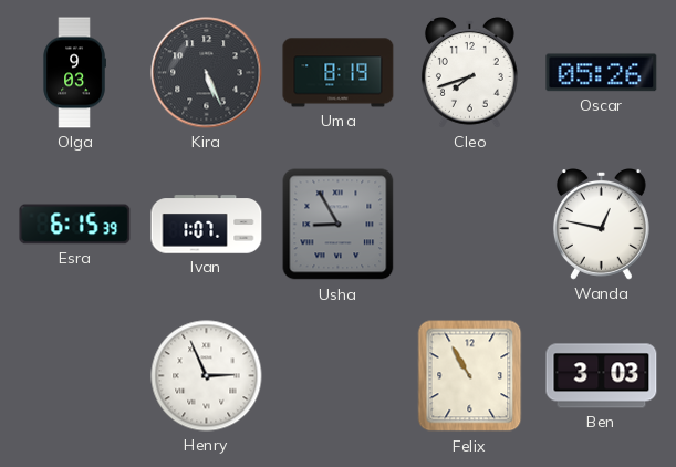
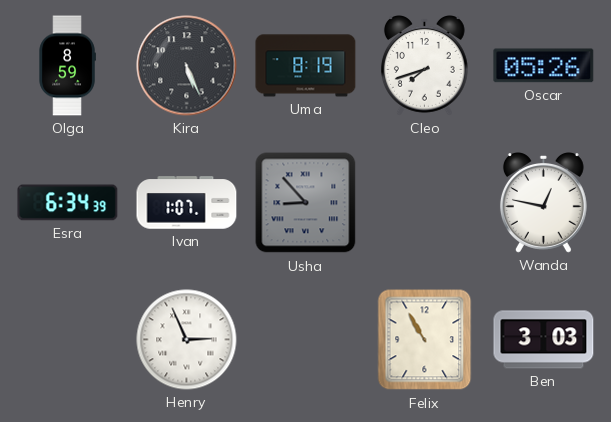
Olga: 9:03 -> 8:59
Esra: 6:15 -> 6:34
Usha: 8:55 -> 8:53
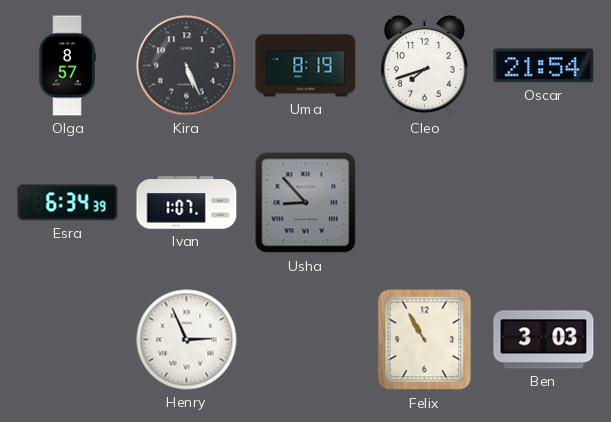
Olga: 8:59 -> 8:57
Oscar: 05:26 -> 21:54
Wanda: 12:47 -> none
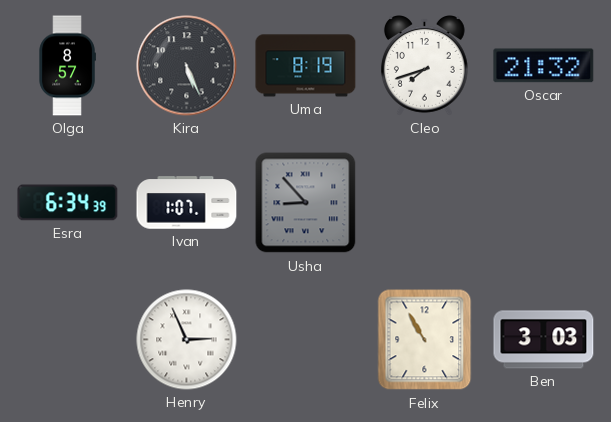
Oscar: 21:54 -> 21:32
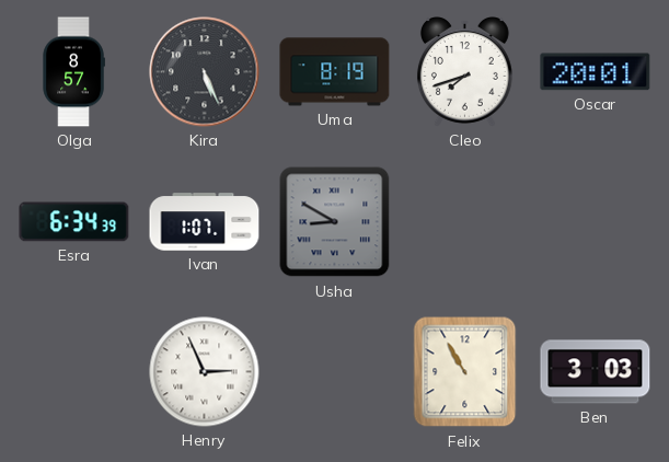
Oscar: 21:32 -> 20:01
Usha: 8:53 -> 8:50
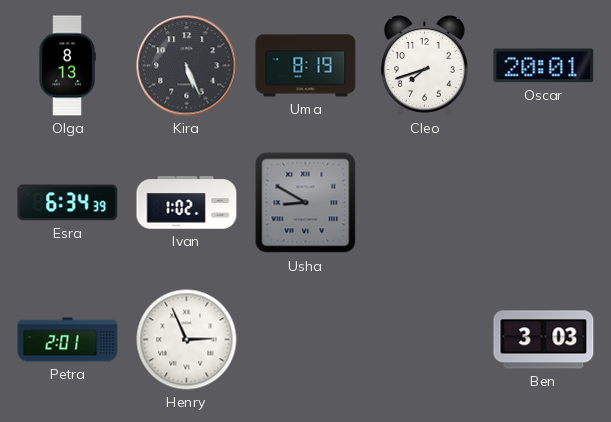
Olga: 8:57 -> 8:13
Ivan: 1:07 -> 1:02
Petra: none -> 2:01
Felix: 10:55 -> none
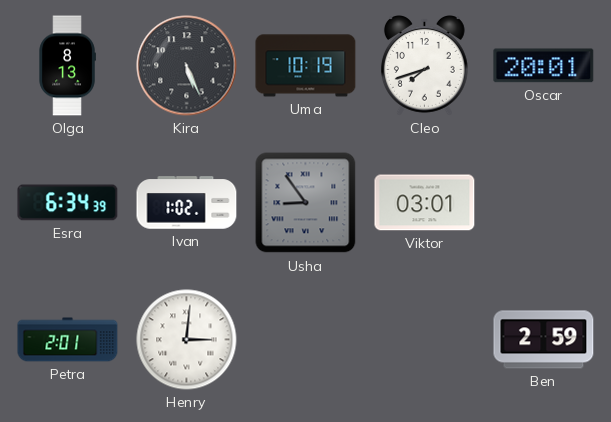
Uma: 8:19 -> 10:19
Usha: 8:50 -> 8:54
Viktor: none -> 03:01
Henry: 2:56 -> 3:01
Ben: 3:03 -> 2:59
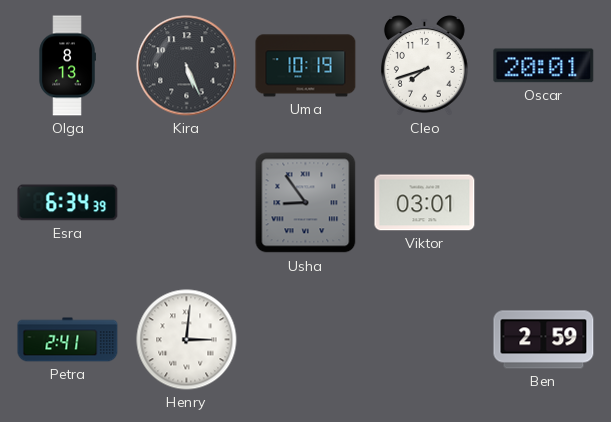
Ivan: 1:02 -> none
Petra: 2:01 -> 2:41
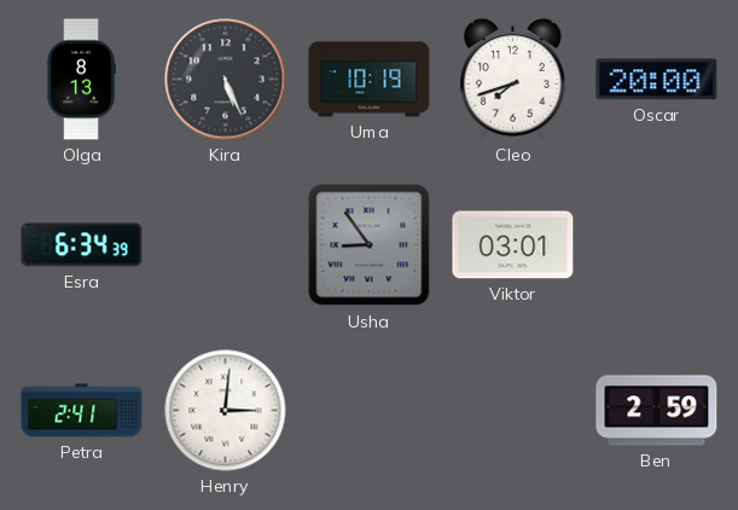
Oscar: 20:01 -> 20:00
